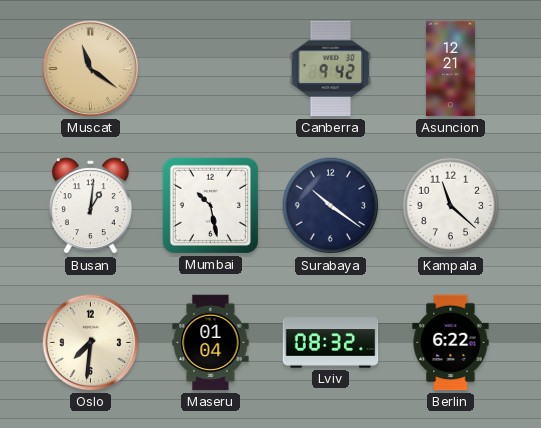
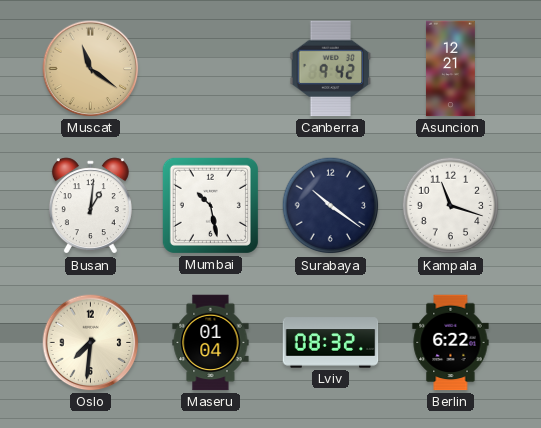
Kampala: 11:22 -> 11:18
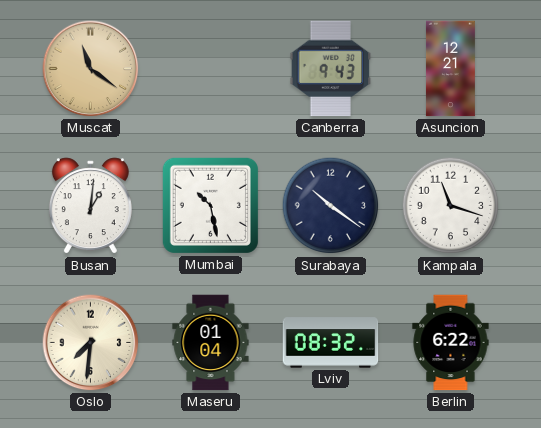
Canberra: 9:42 -> 9:43
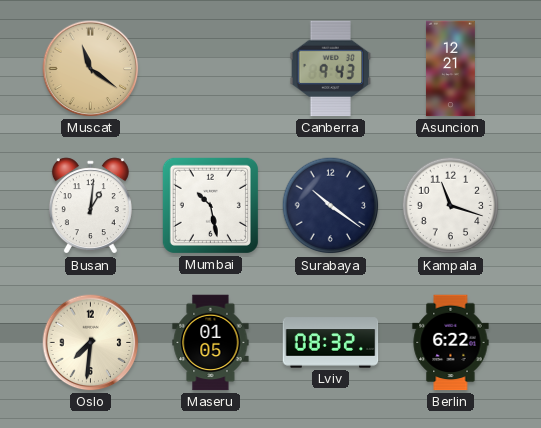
Maseru: 01:04 -> 01:05
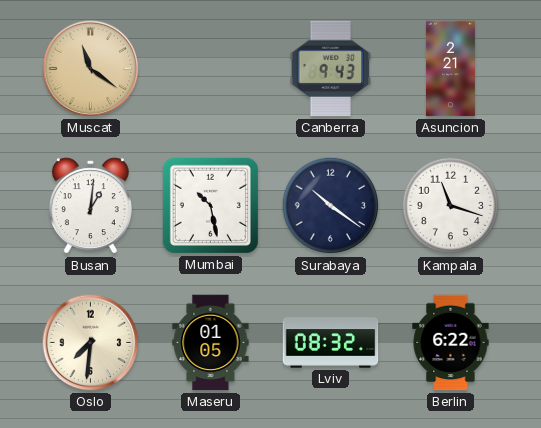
Asuncion: 12:21 -> 2:21
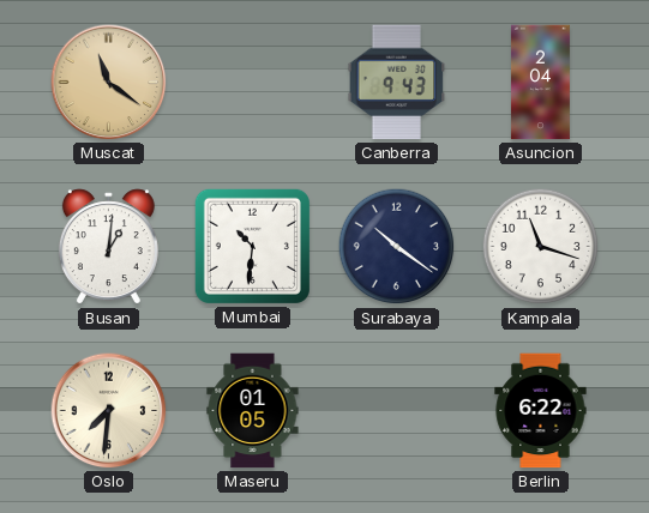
Asuncion: 2:21 -> 2:04
Mumbai: 10:28 -> 10:31
Lviv: 08:32 -> none
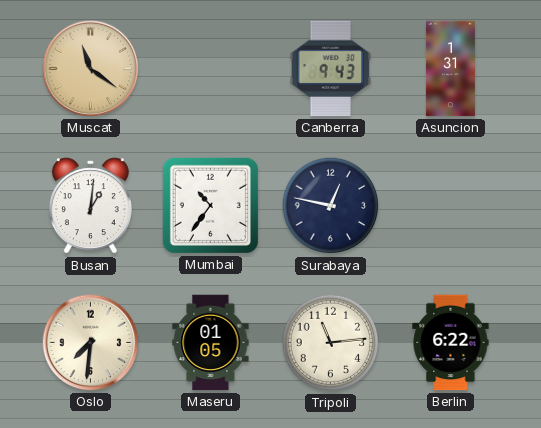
Asuncion: 2:04 -> 1:31
Mumbai: 10:31 -> 10:36
Surabaya: 10:21 -> 12:47
Kampala: 11:18 -> none
Tripoli: none -> 11:14
